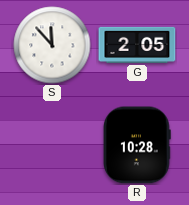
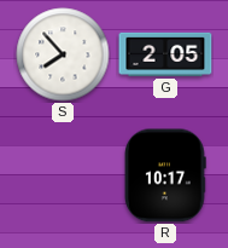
S: 11:53 -> 7:53
R: 10:28 -> 10:17
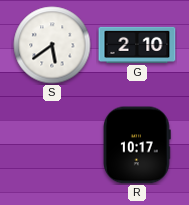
S: 7:53 -> 5:39
G: 2:05 -> 2:10
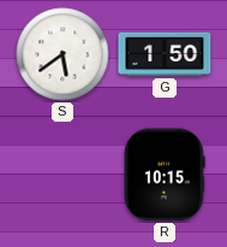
G: 2:10 -> 1:50
R: 10:17 -> 10:15
